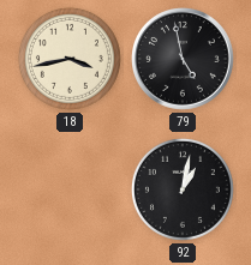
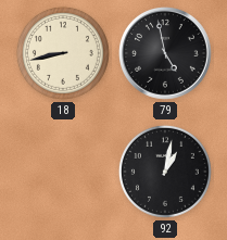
18: 3:43 -> 8:43
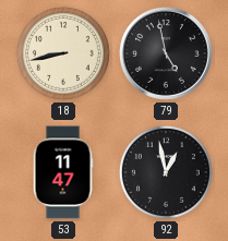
53: none -> 11:47
92: 1:02 -> 12:58
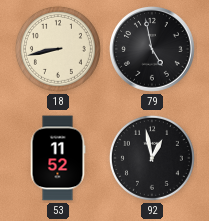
53: 11:47 -> 11:52
